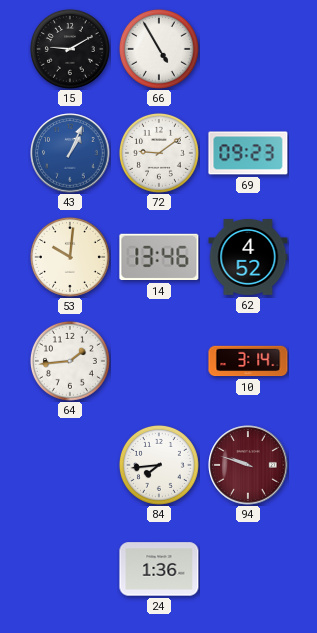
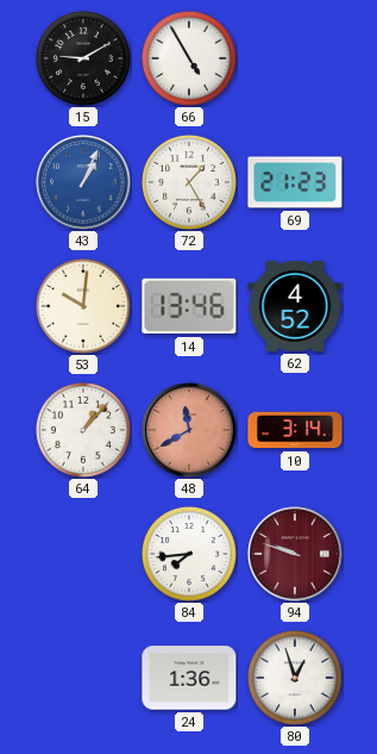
72: 9:09 -> 1:25
69: 09:23 -> 21:23
64: 1:44 -> 1:07
48: none -> 11:40
80: none -> 12:57
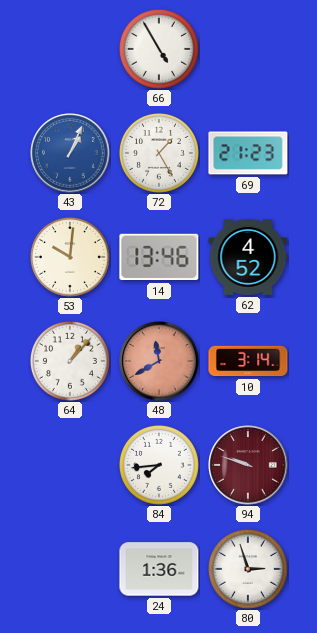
15: 9:10 -> none
80: 12:57 -> 2:57
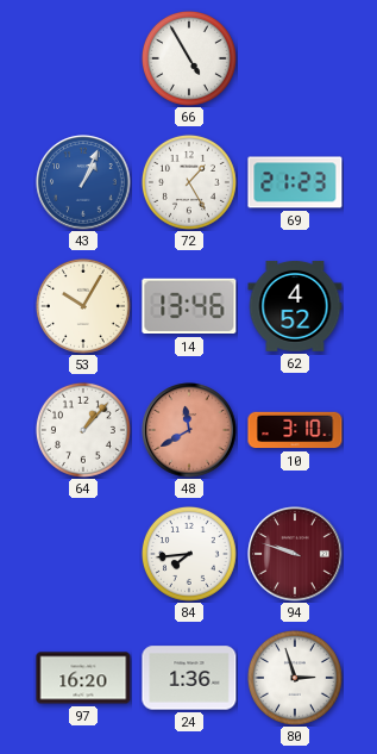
53: 10:01 -> 10:05
10: 3:14 -> 3:10
97: none -> 16:20
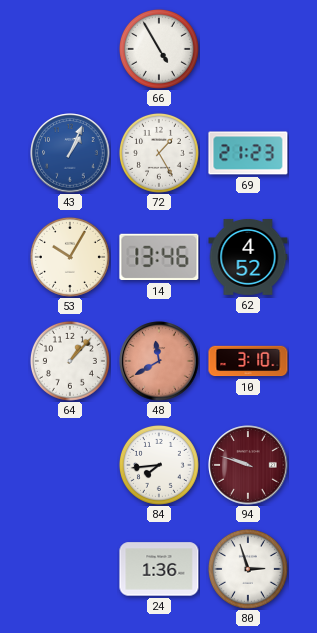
97: 16:20 -> none
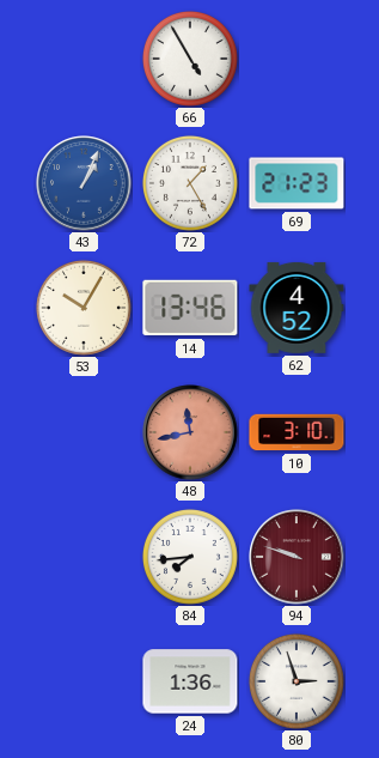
64: 1:07 -> none
48: 11:40 -> 11:43
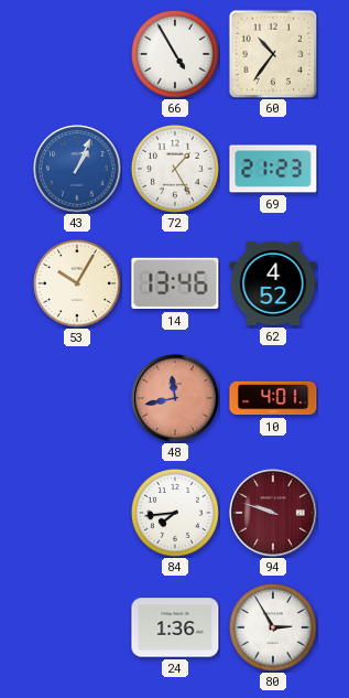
60: none -> 10:36
10: 3:10 -> 4:01
80: 2:57 -> 2:55
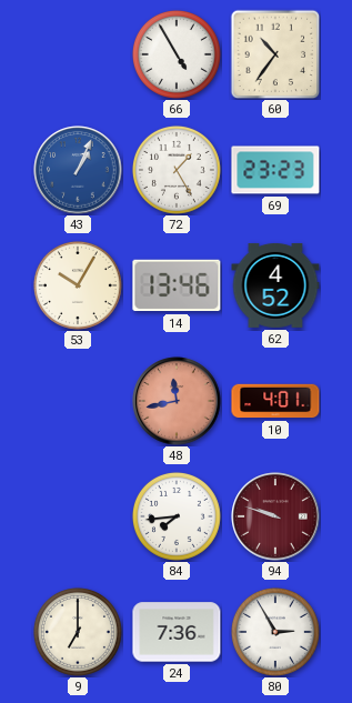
69: 21:23 -> 23:23
9: none -> 7:00
24: 1:36 -> 7:36
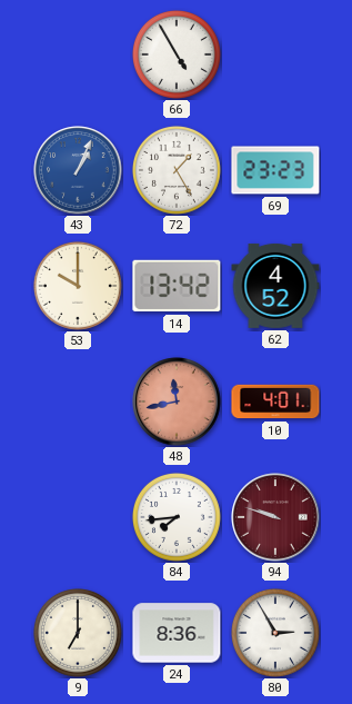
60: 10:36 -> none
53: 10:05 -> 10:00
14: 13:46 -> 13:42
24: 7:36 -> 8:36
